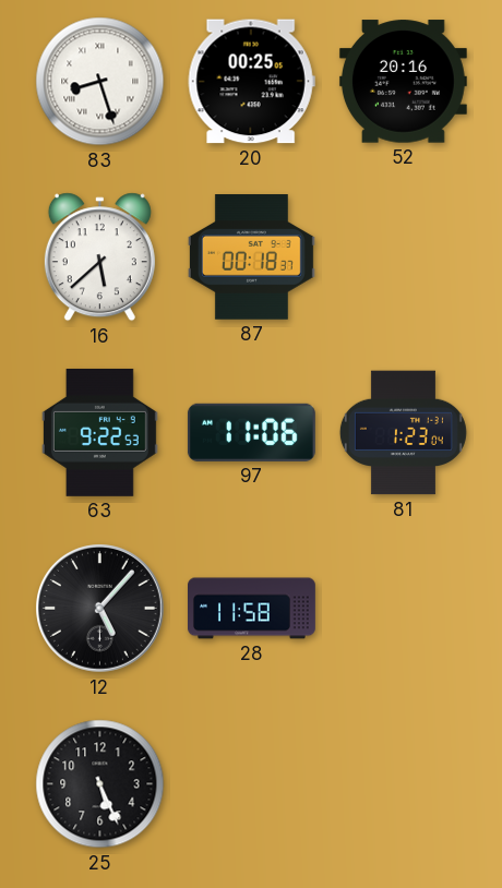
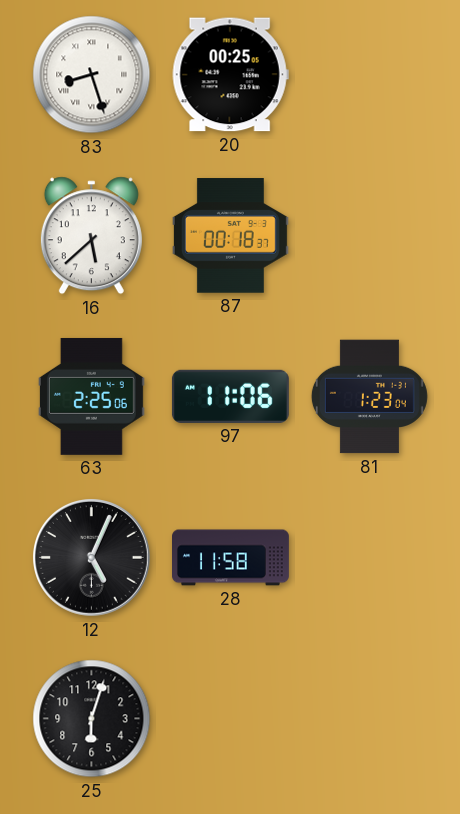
52: 20:16 -> none
63: 9:22 -> 2:25
12: 5:07 -> 5:04
25: 5:26 -> 6:03
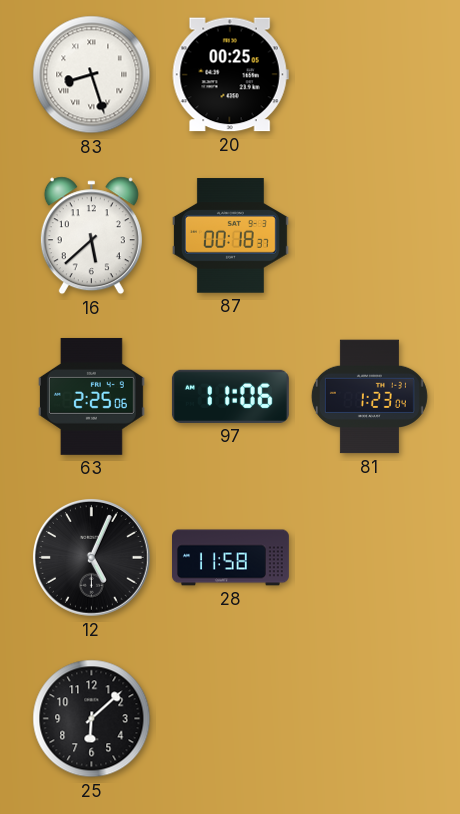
25: 6:03 -> 6:08
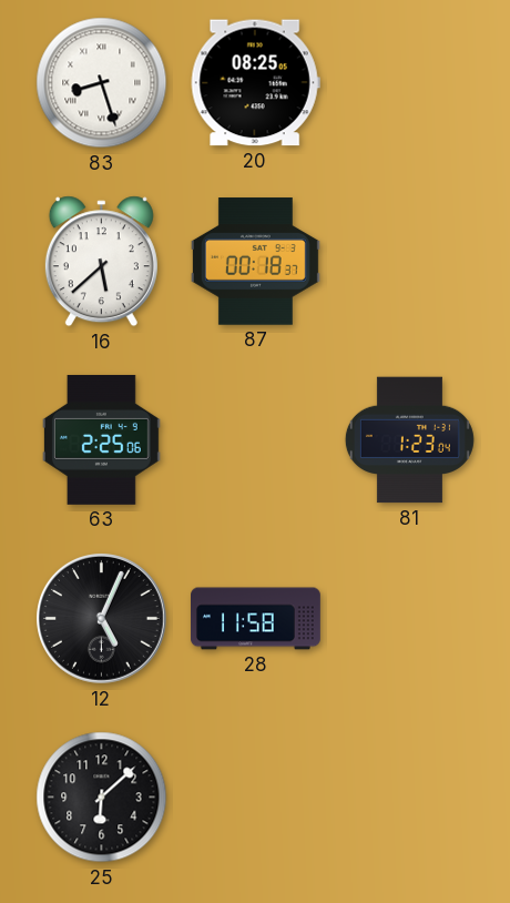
20: 00:25 -> 08:25
97: 11:06 -> none
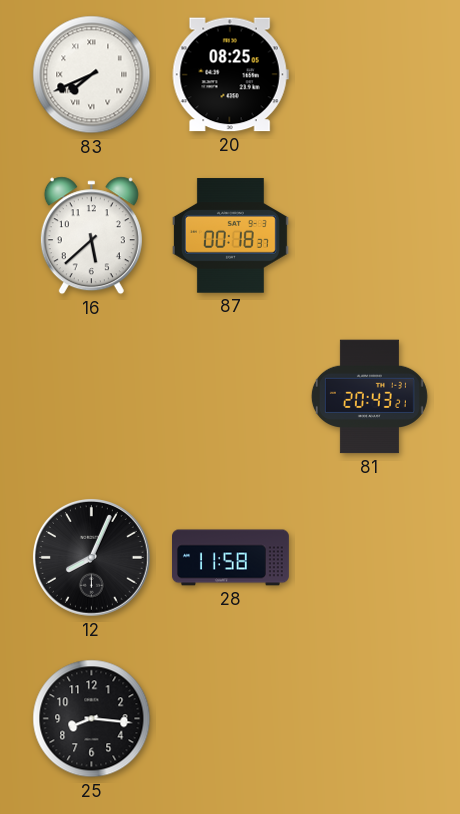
83: 8:27 -> 7:41
63: 2:25 -> none
81: 1:23 -> 20:43
12: 5:04 -> 8:04
25: 6:08 -> 8:16
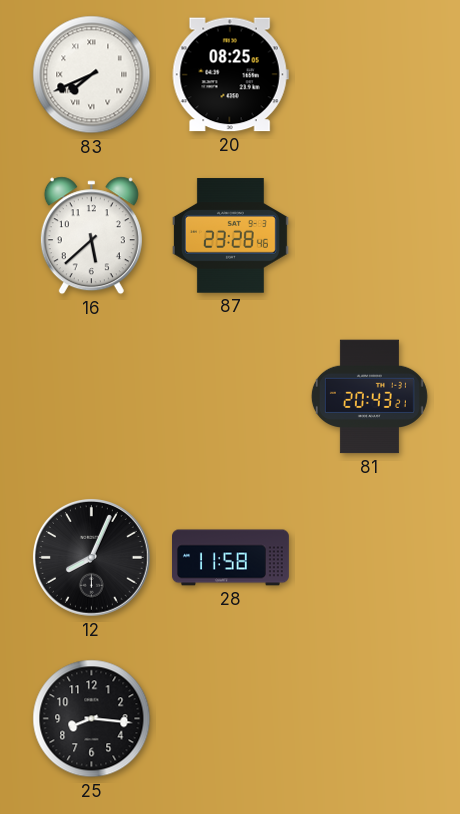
87: 00:18 -> 23:28
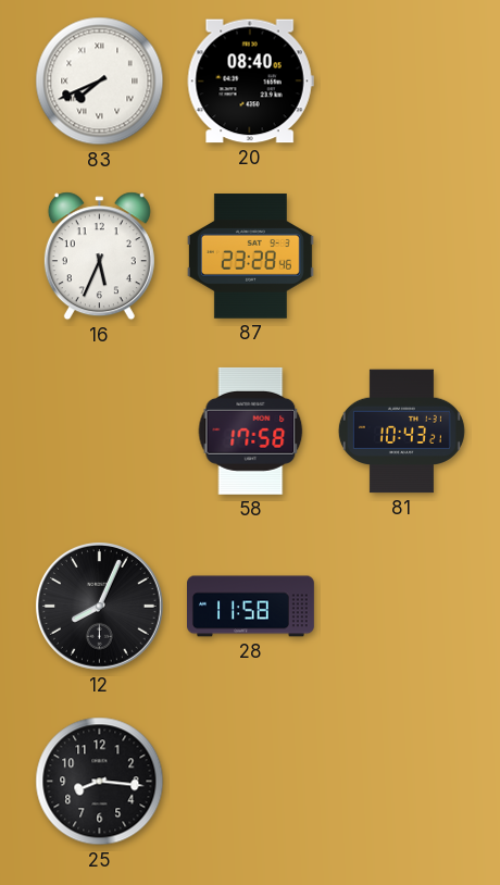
20: 08:25 -> 08:40
16: 5:38 -> 5:34
58: none -> 17:58
81: 20:43 -> 10:43
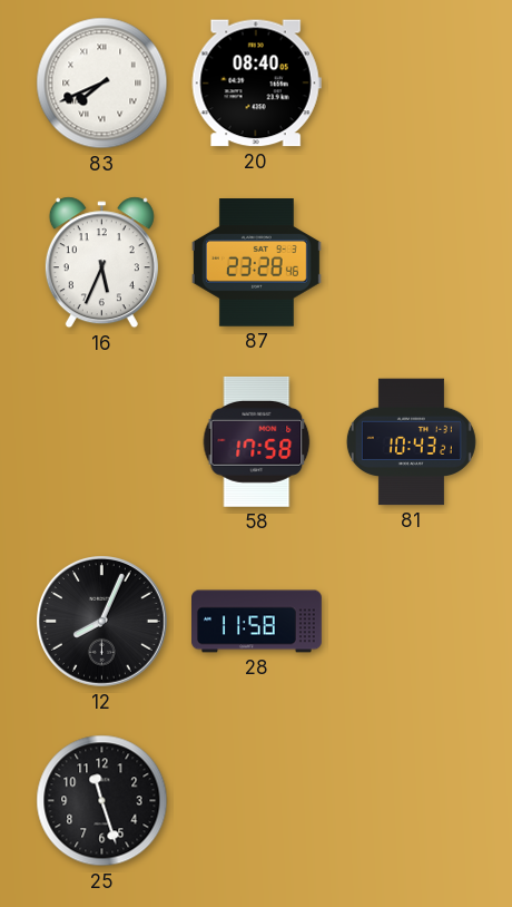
25: 8:16 -> 11:27
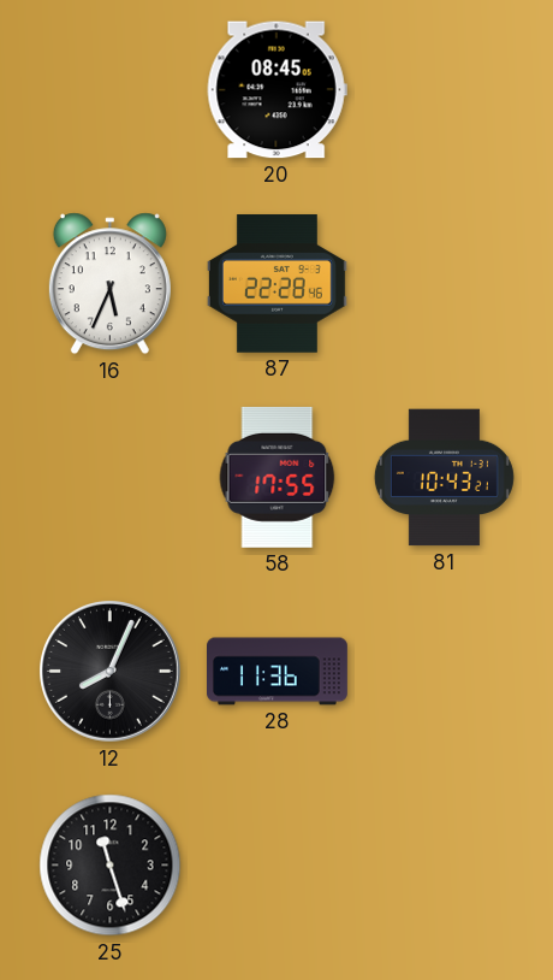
83: 7:41 -> none
20: 08:40 -> 08:45
87: 23:28 -> 22:28
58: 17:58 -> 17:55
28: 11:58 -> 11:36
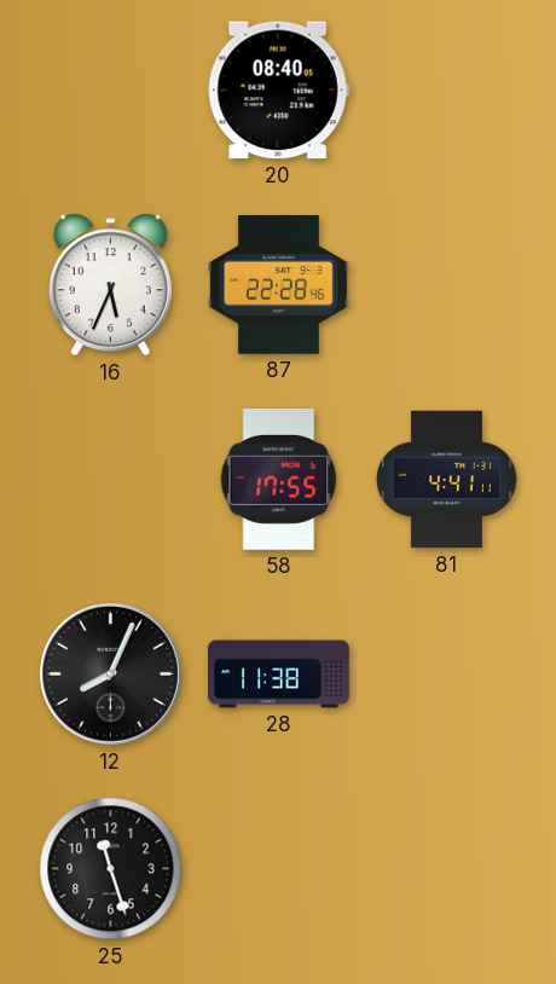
20: 08:45 -> 08:40
81: 10:43 -> 4:41
28: 11:36 -> 11:38
